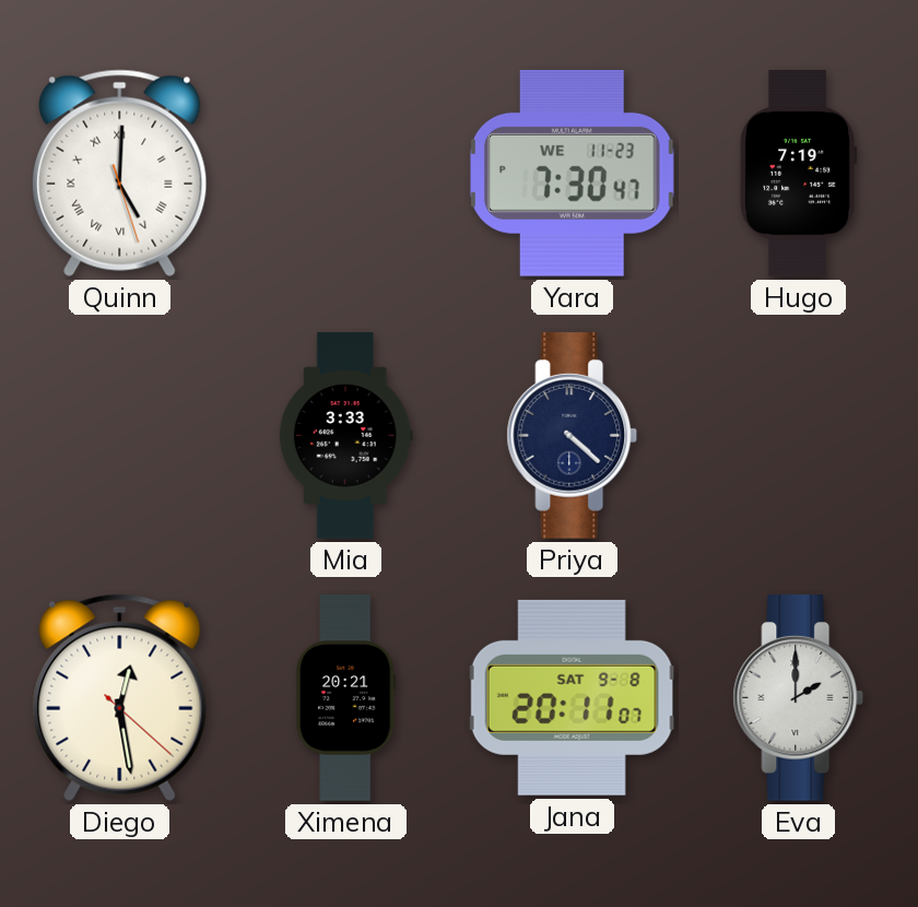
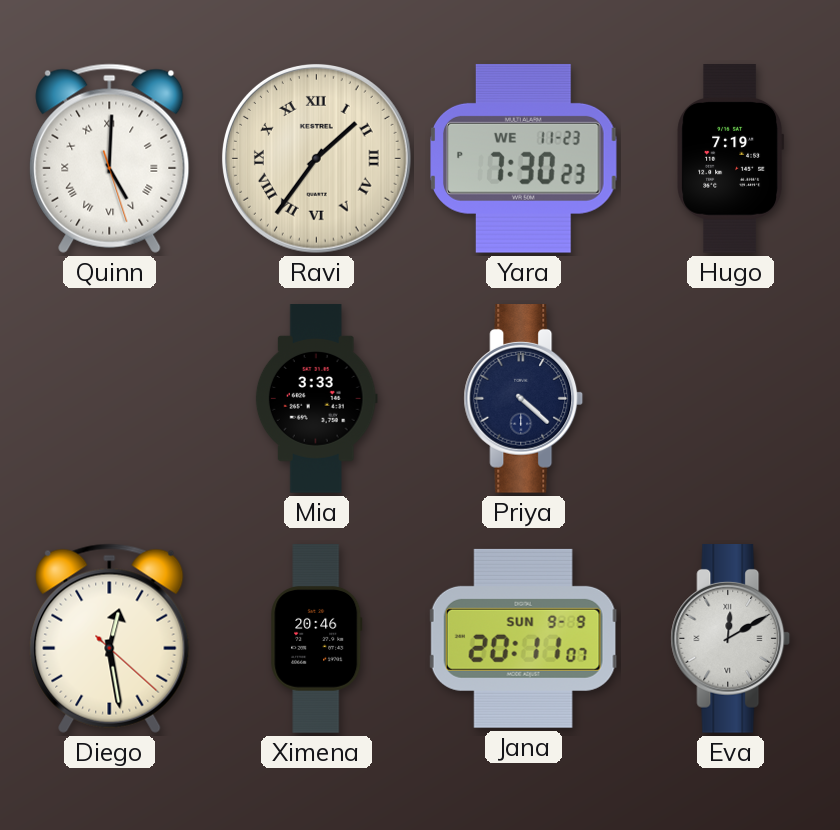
Ravi: none -> 1:36
Yara: 7:30:47 PM -> 7:30:23 PM
Ximena: 20:21 -> 20:46
Jana date: SAT 9-8 -> SUN 9-9
Eva: 2:00 -> 12:10
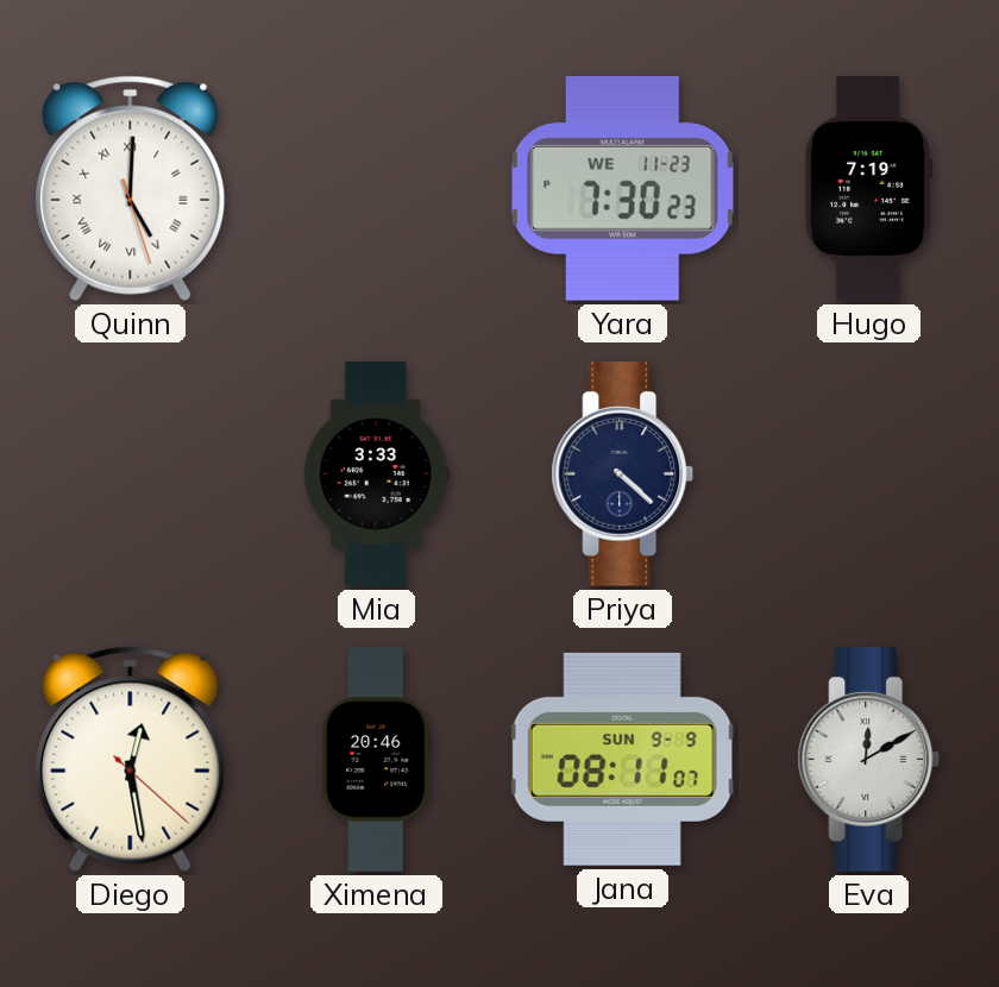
Ravi: 1:36 -> none
Jana: 20:11 -> 08:11
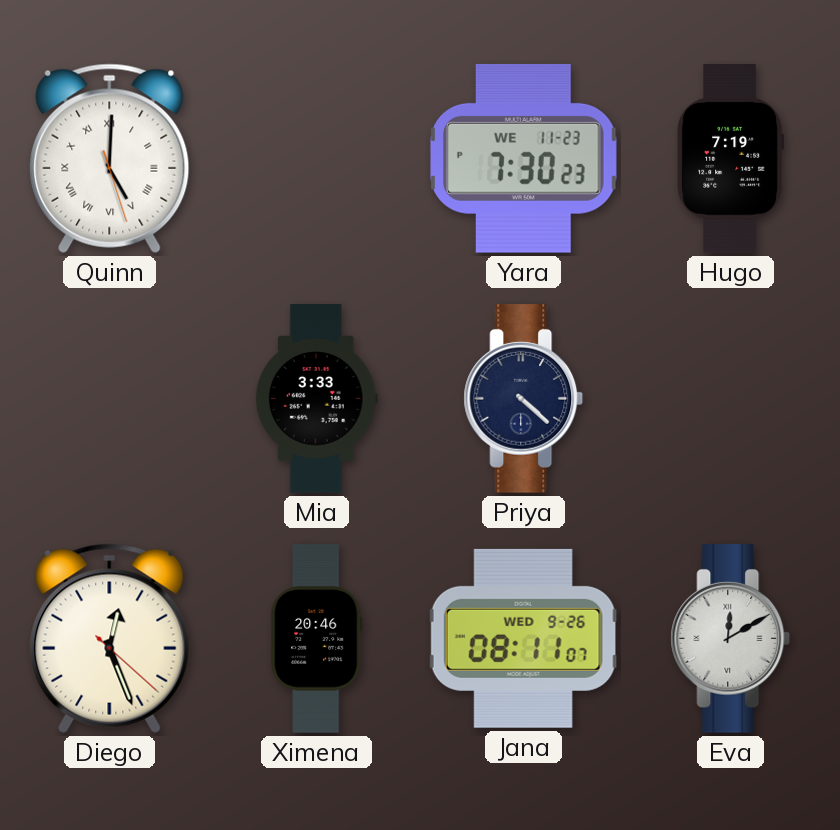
Diego: 12:28 -> 12:26
Jana date: SUN 9-9 -> WED 9-26
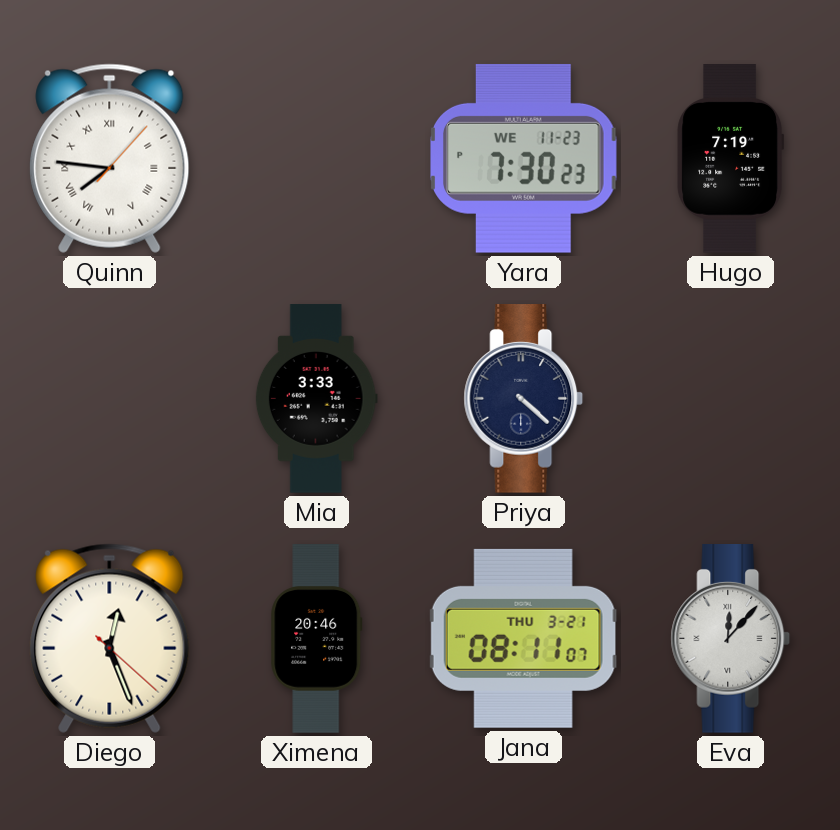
Quinn: 5:00 -> 7:46
Jana date: WED 9-26 -> THU 3-21
Eva: 12:10 -> 12:07
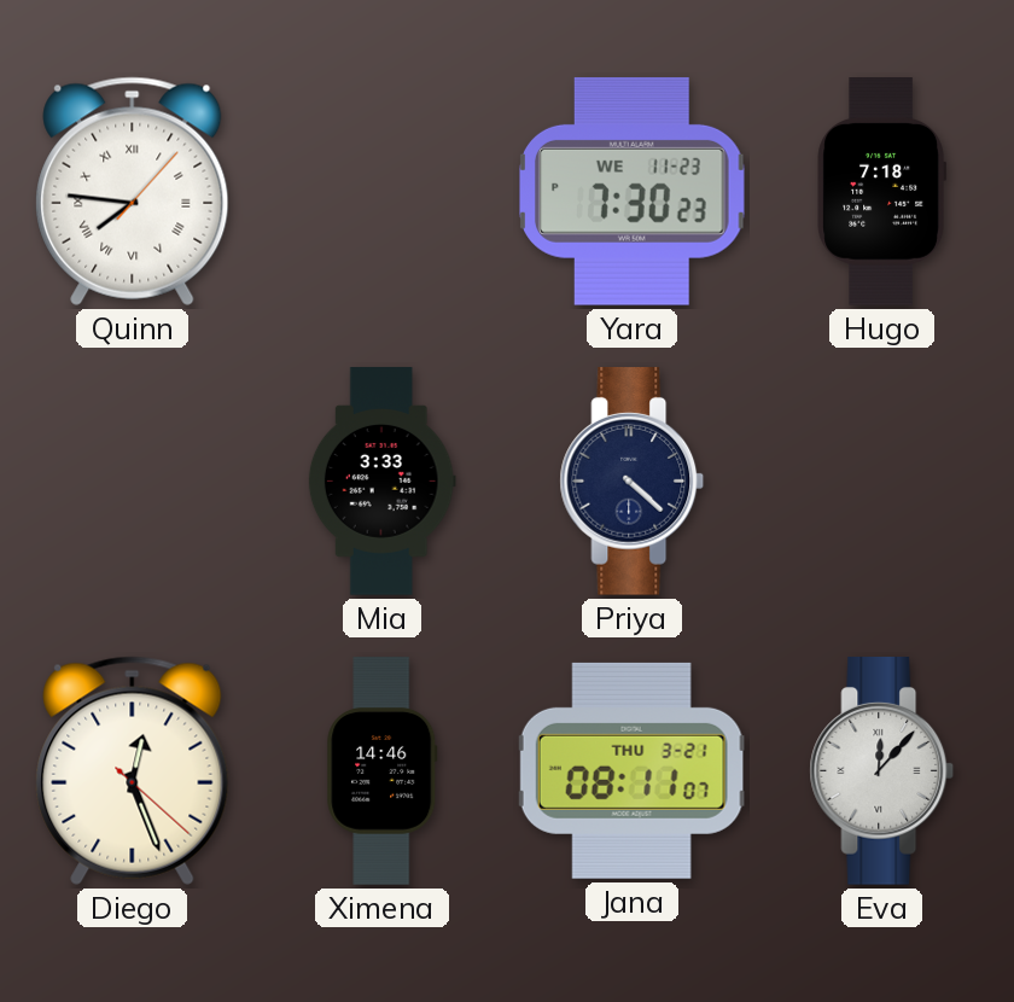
Hugo: 7:19 -> 7:18
Ximena: 20:46 -> 14:46
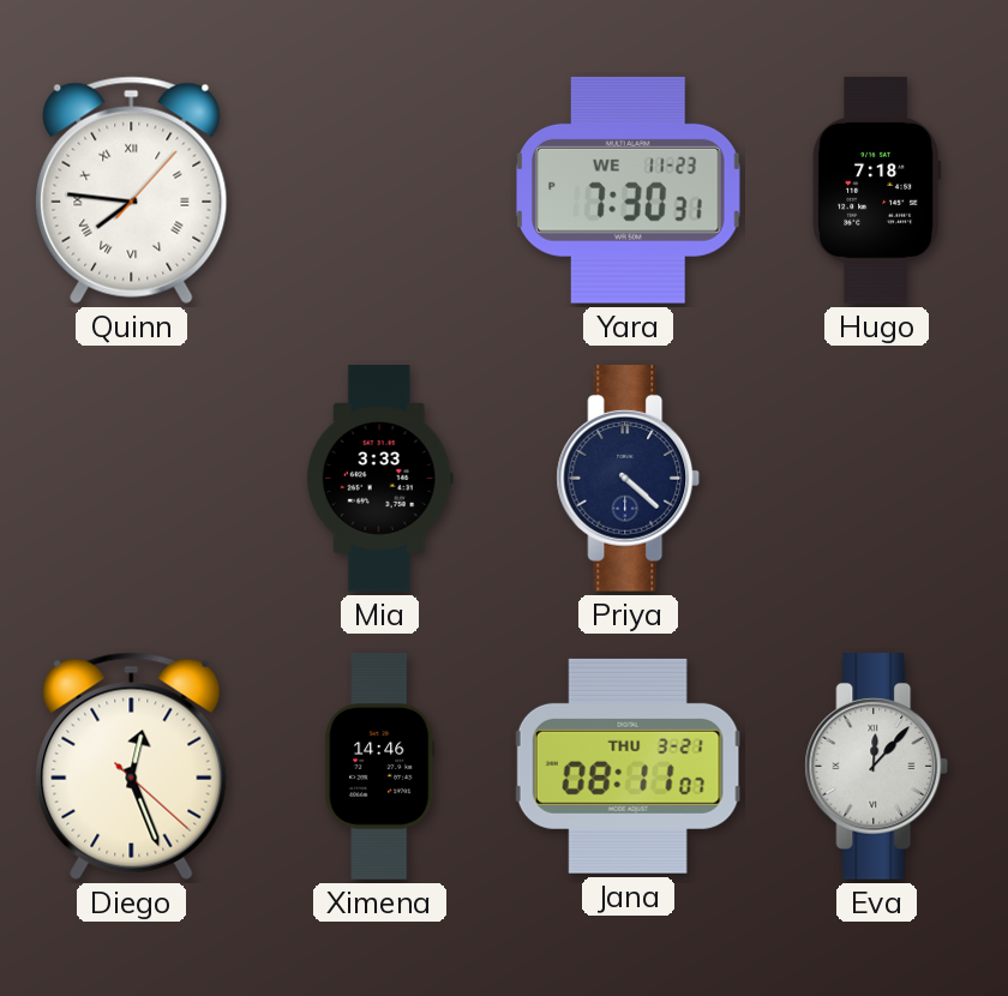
Yara: 7:30:23 PM -> 7:30:31 PM
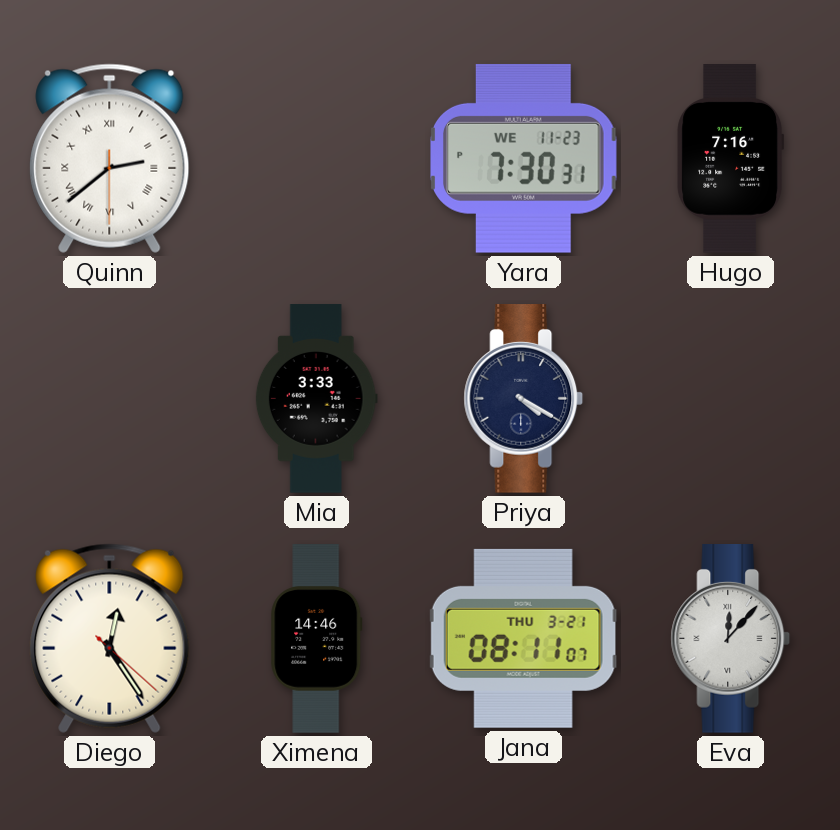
Quinn: 7:46 -> 2:38
Hugo: 7:18 -> 7:16
Priya: 4:22 -> 4:20
Diego: 12:26 -> 12:24
